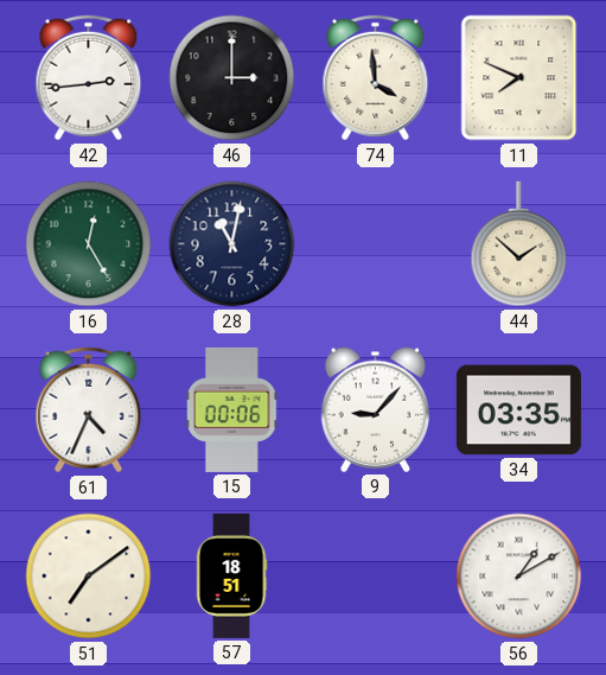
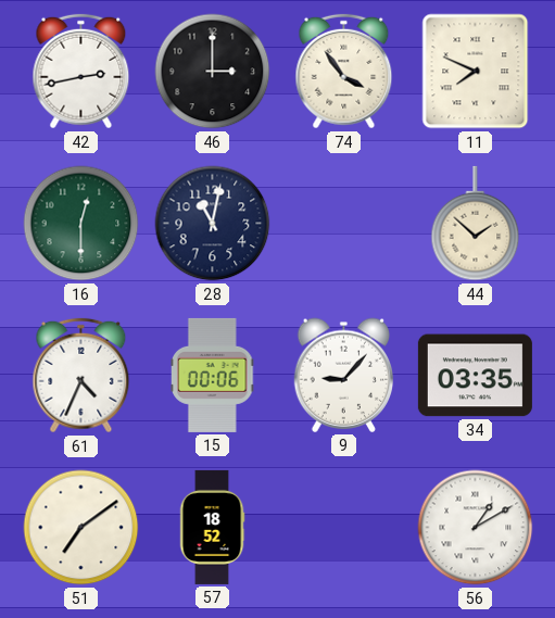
42: 2:44 -> 2:43
74: 3:59 -> 3:54
16: 12:25 -> 12:30
57: 18:51 -> 18:52
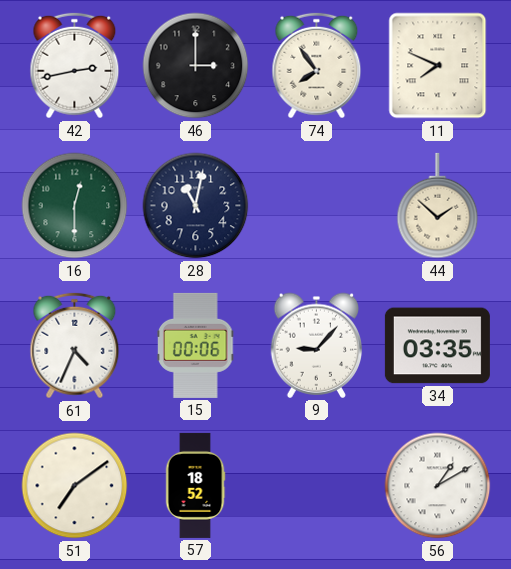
74: 3:54 -> 7:54
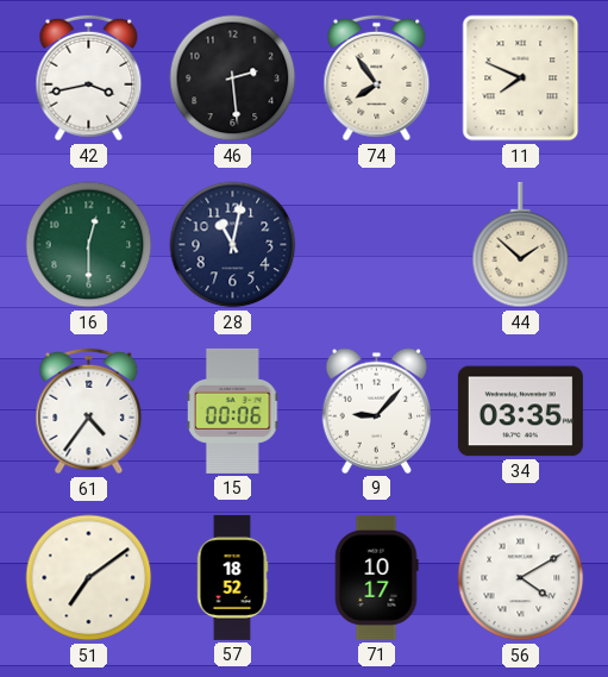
42: 2:43 -> 3:43
46: 3:00 -> 2:29
61: 4:34 -> 4:36
71: none -> 10:17
56: 1:10 -> 4:10
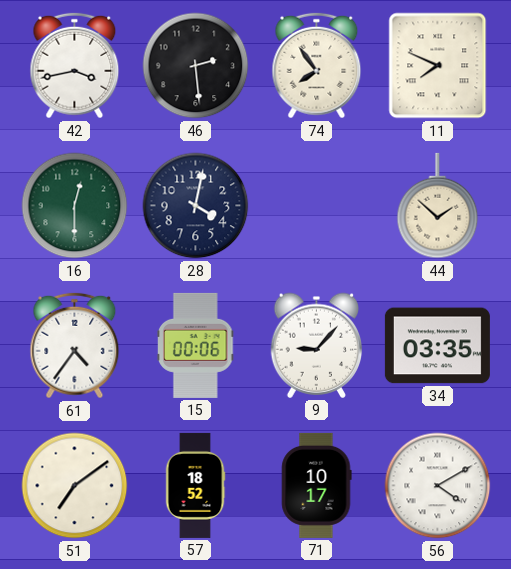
28: 11:02 -> 4:02
